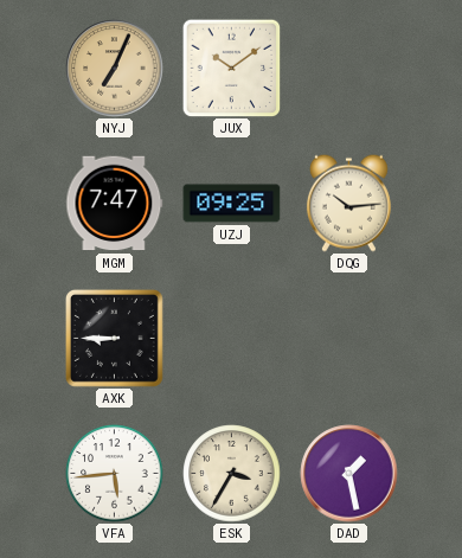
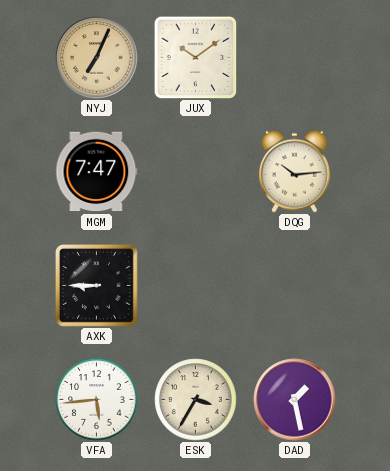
UZJ: 09:25 -> none
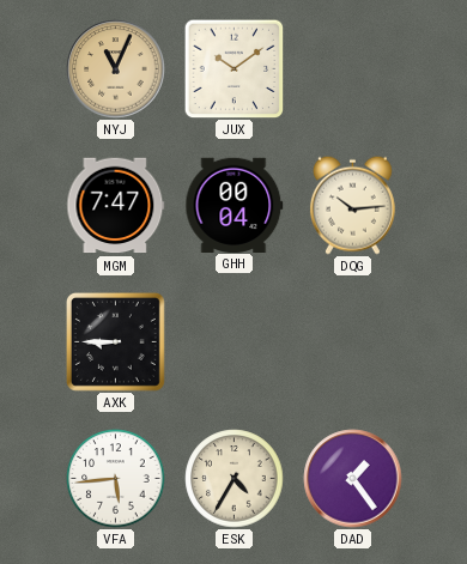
NYJ: 7:04 -> 11:04
GHH: none -> 00:04
ESK: 3:35 -> 4:35
DAD: 1:28 -> 1:24
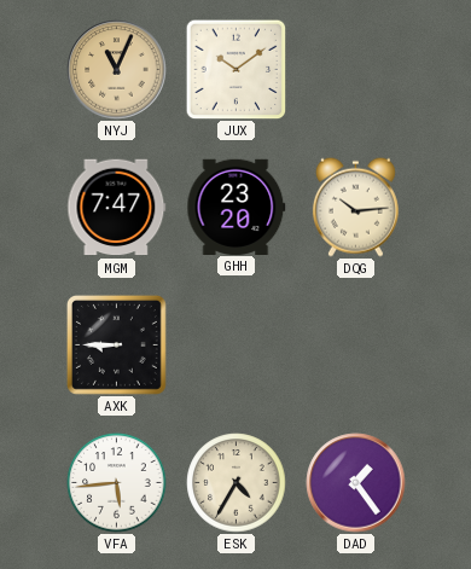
GHH: 00:04 -> 23:20
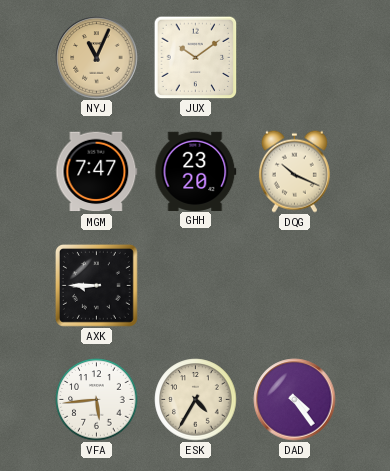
DQG: 10:14 -> 10:19
DAD: 1:24 -> 4:24
